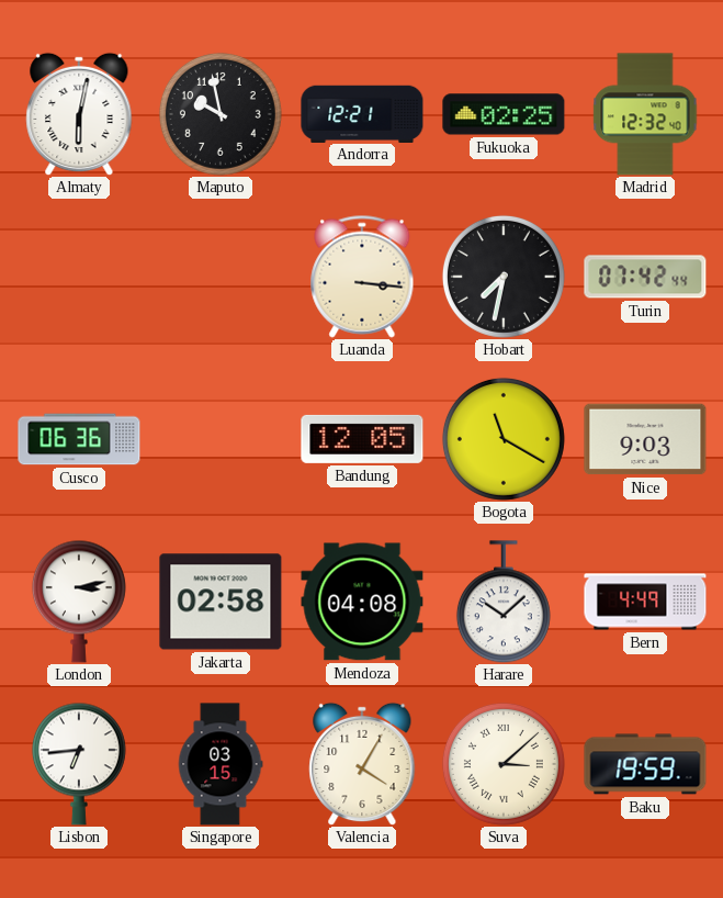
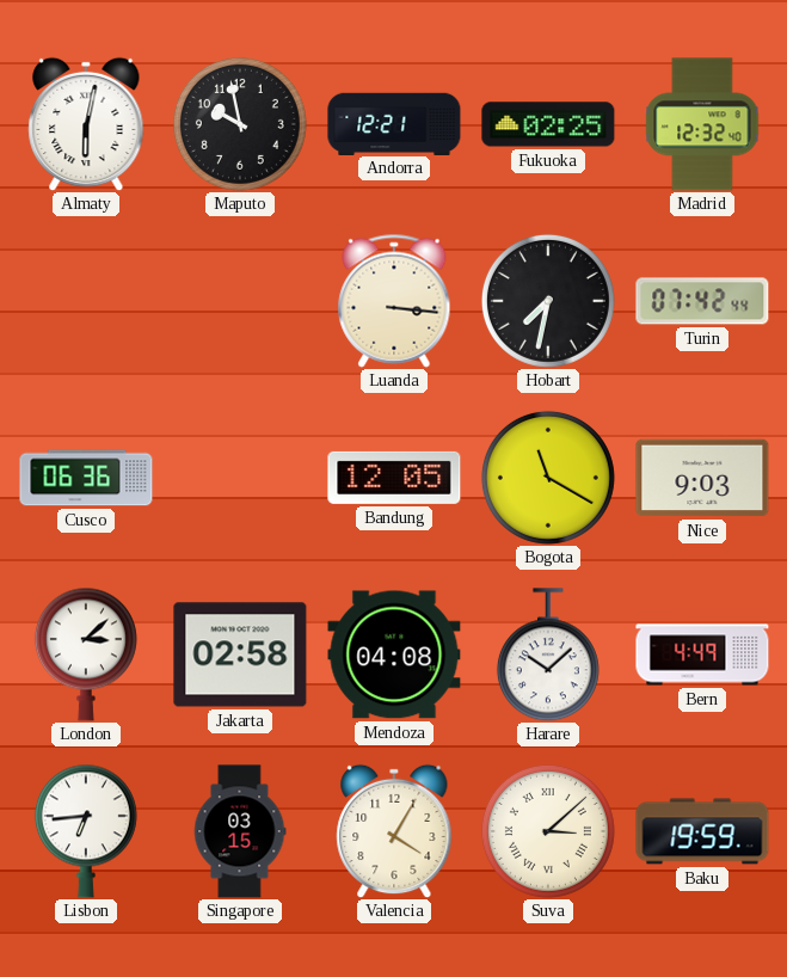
London: 3:13 -> 3:08
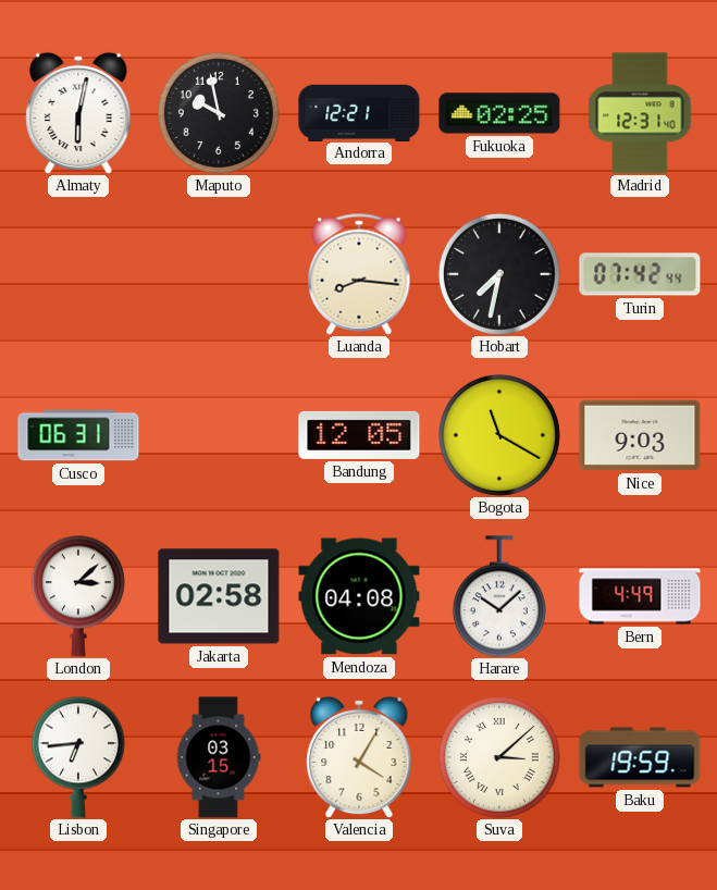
Madrid: 12:32 -> 12:31
Luanda: 3:16 -> 8:16
Cusco: 06:36 -> 06:31
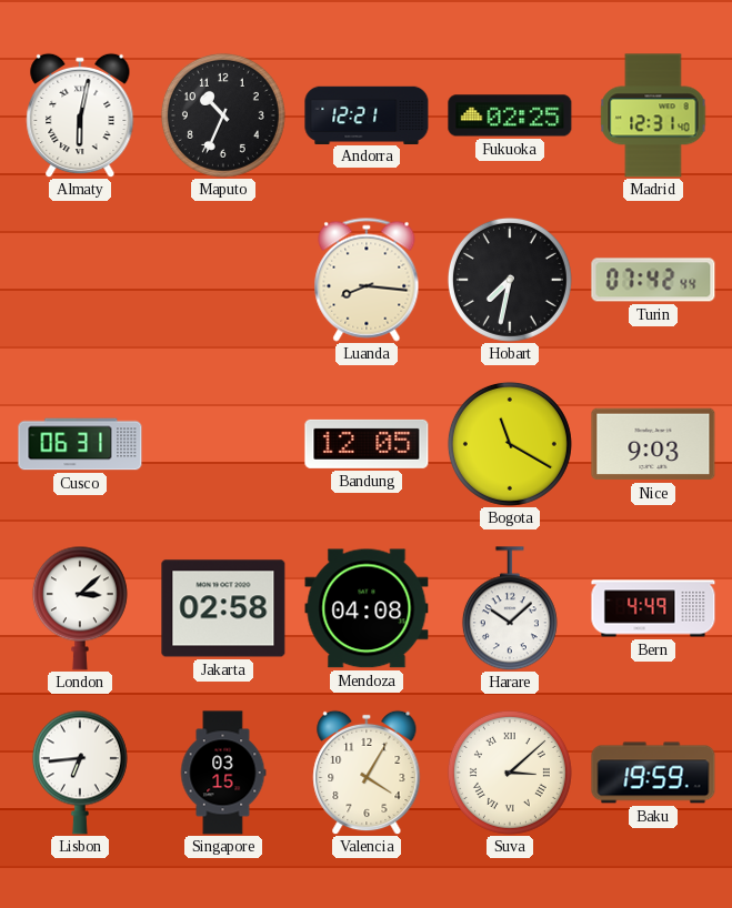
Maputo: 9:58 -> 10:34
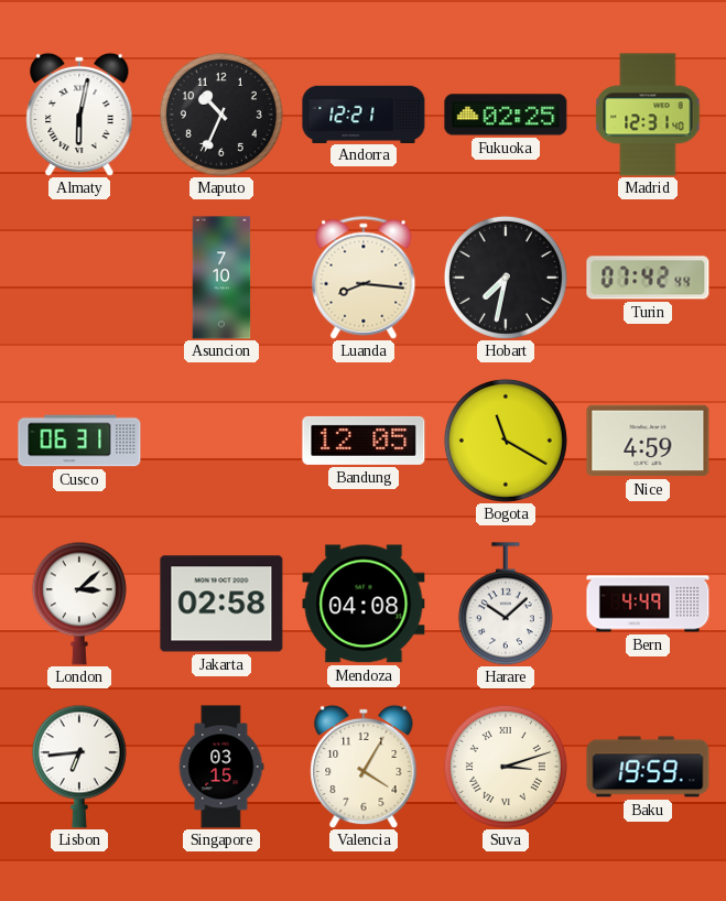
Asuncion: none -> 7:10
Nice: 9:03 -> 4:59
Suva: 3:08 -> 3:12
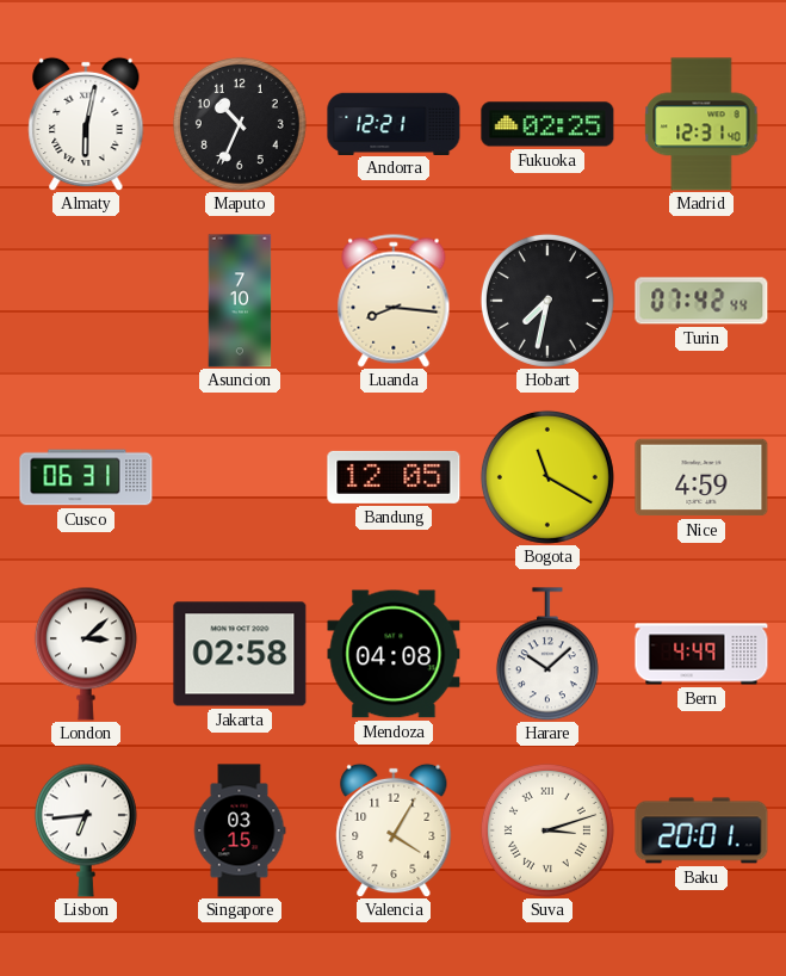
Baku: 19:59 -> 20:01
